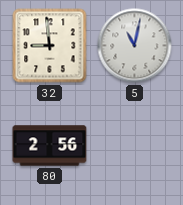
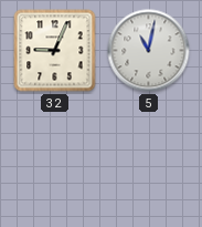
32: 8:59 -> 9:04
80: 2:56 -> none
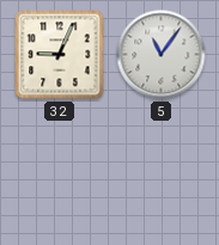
5: 11:02 -> 11:06
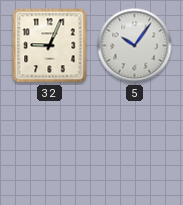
5: 11:06 -> 10:06
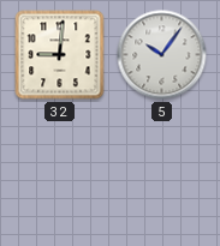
32: 9:04 -> 9:01
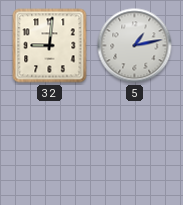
5: 10:06 -> 1:13
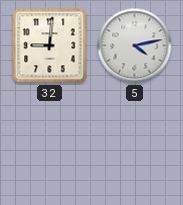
5: 1:13 -> 4:13
